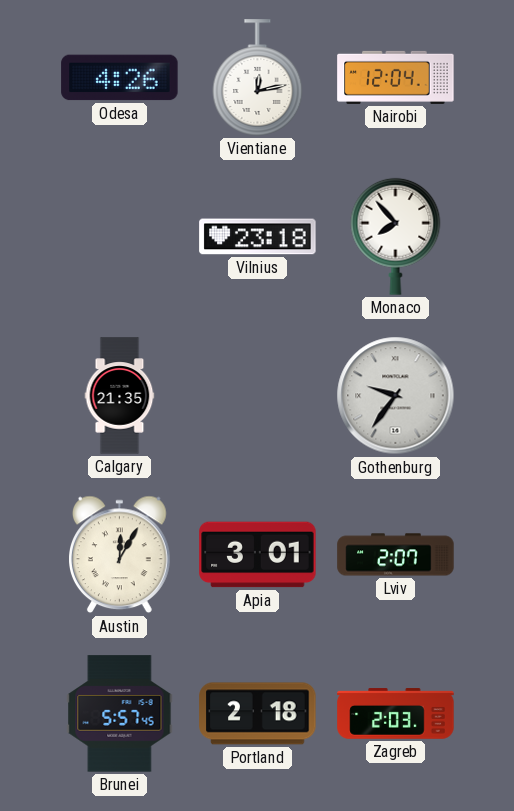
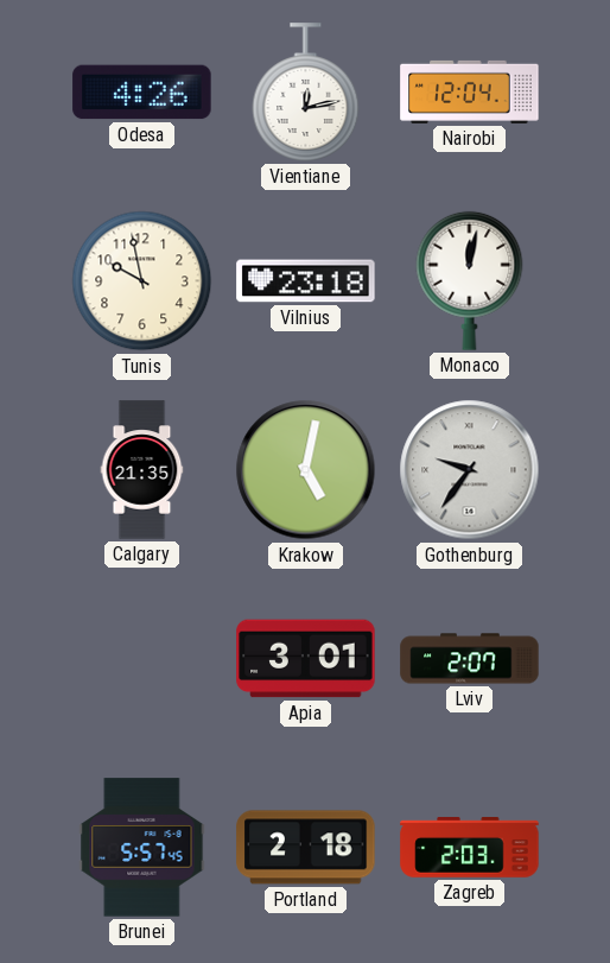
Tunis: none -> 9:58
Monaco: 7:53 -> 12:02
Krakow: none -> 5:02
Austin: 12:05 -> none
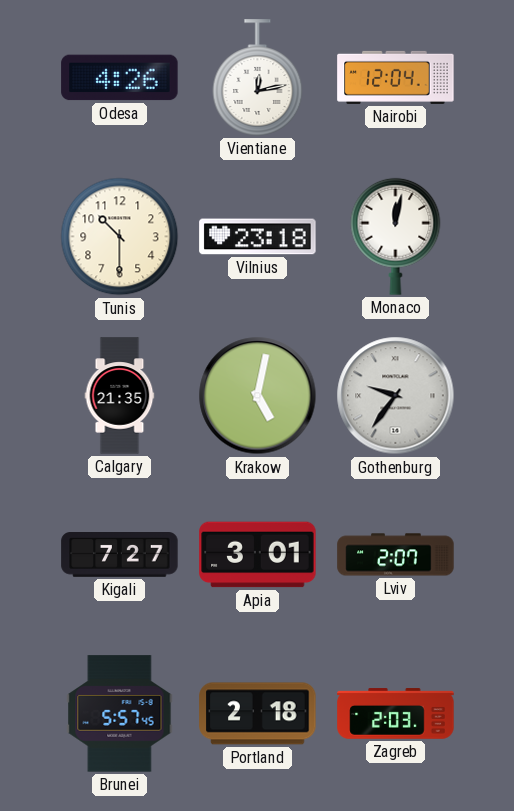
Tunis: 9:58 -> 10:30
Kigali: none -> 7:27
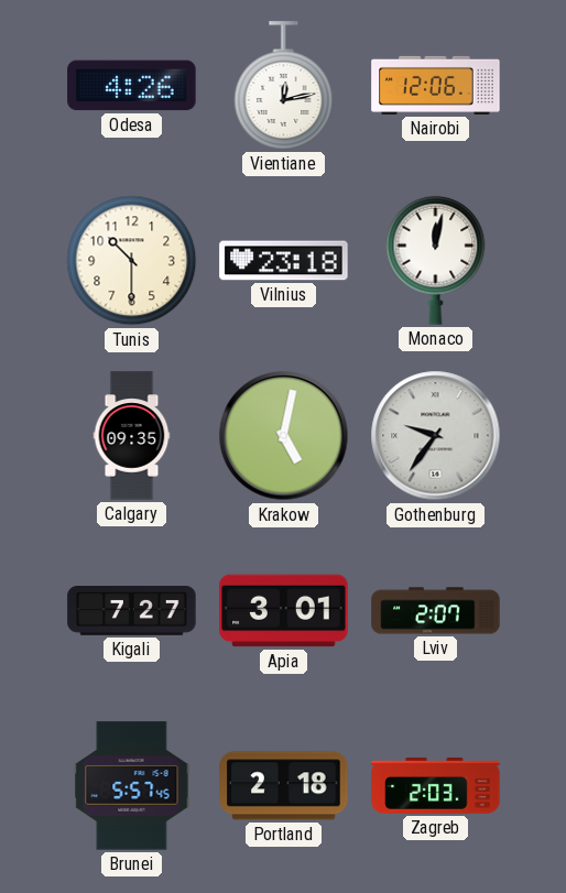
Nairobi: 12:04 -> 12:06
Calgary: 21:35 -> 09:35
